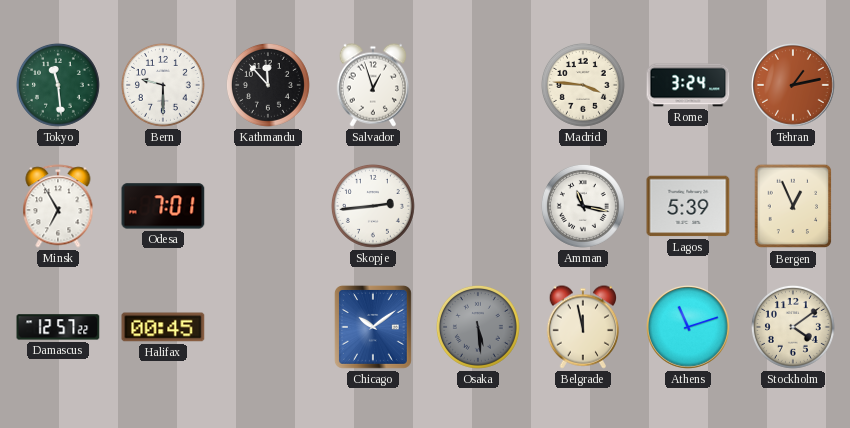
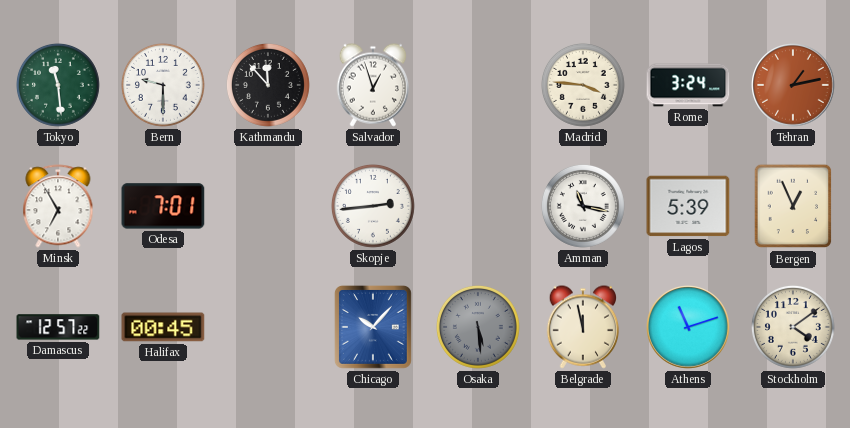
Chicago: 10:09 -> 10:07
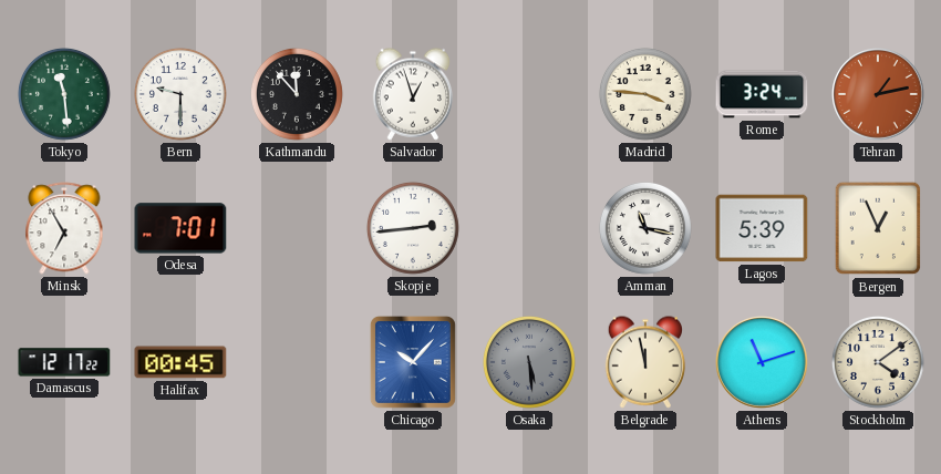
Damascus: 12:57 -> 12:17
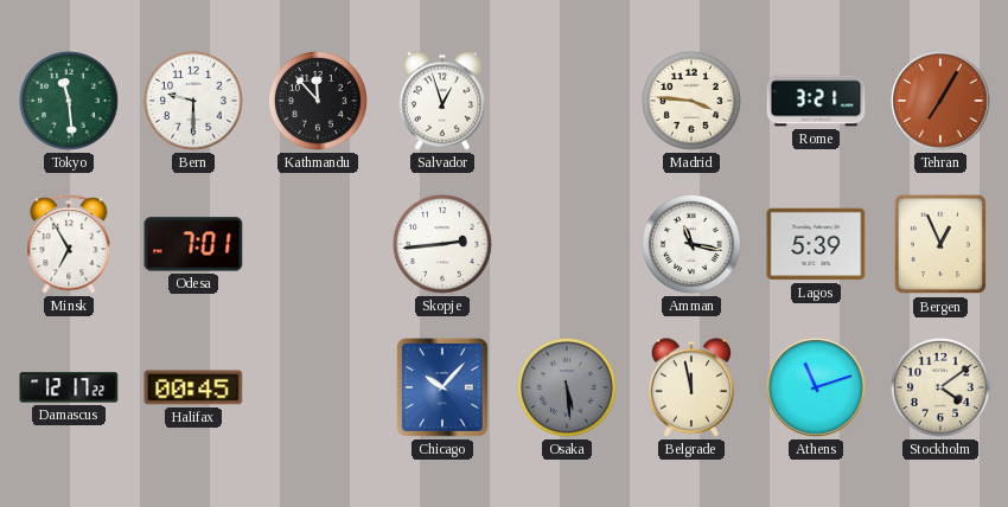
Rome: 3:24 -> 3:21
Tehran: 1:13 -> 7:05
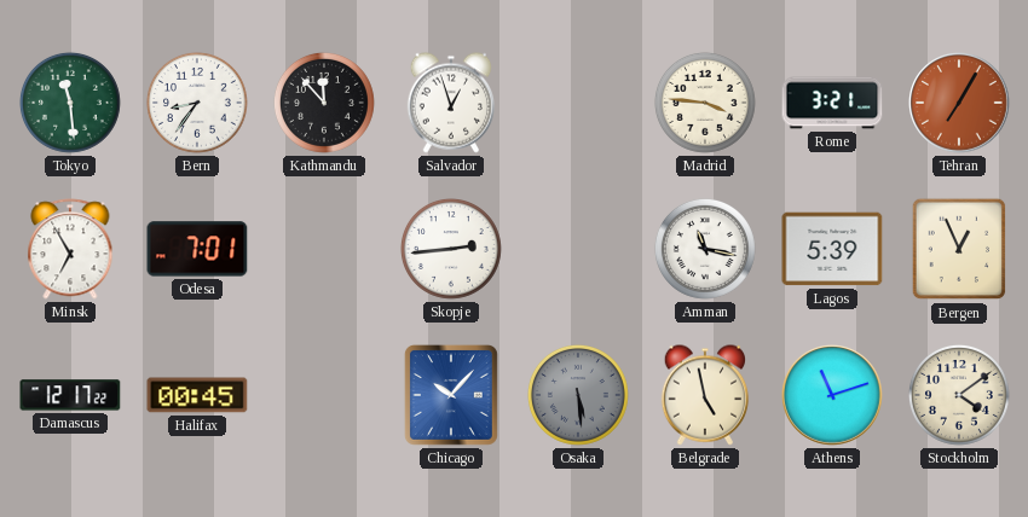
Bern: 9:30 -> 8:36
Belgrade: 11:58 -> 4:58
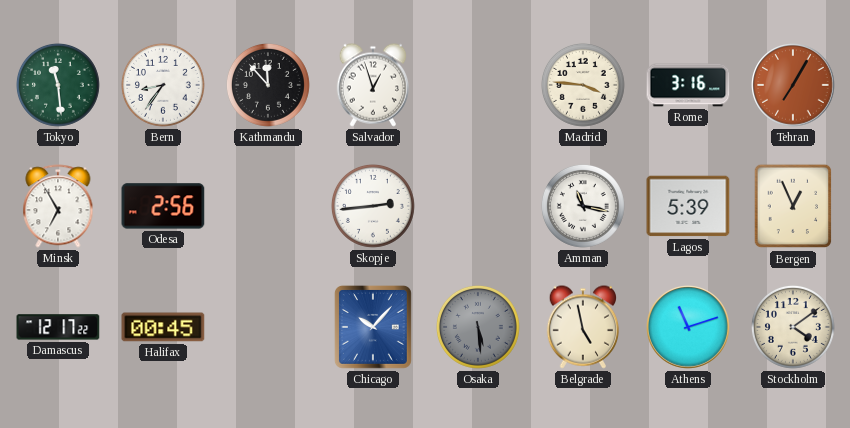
Rome: 3:21 -> 3:16
Odesa: 7:01 -> 2:56
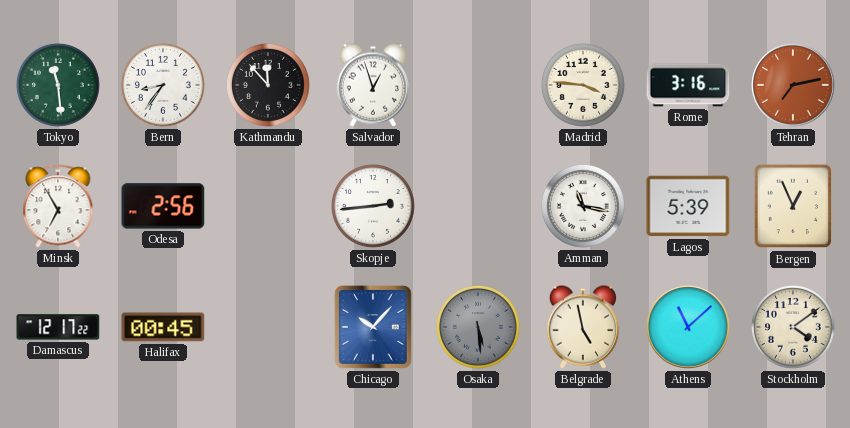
Tehran: 7:05 -> 7:13
Athens: 11:12 -> 11:08
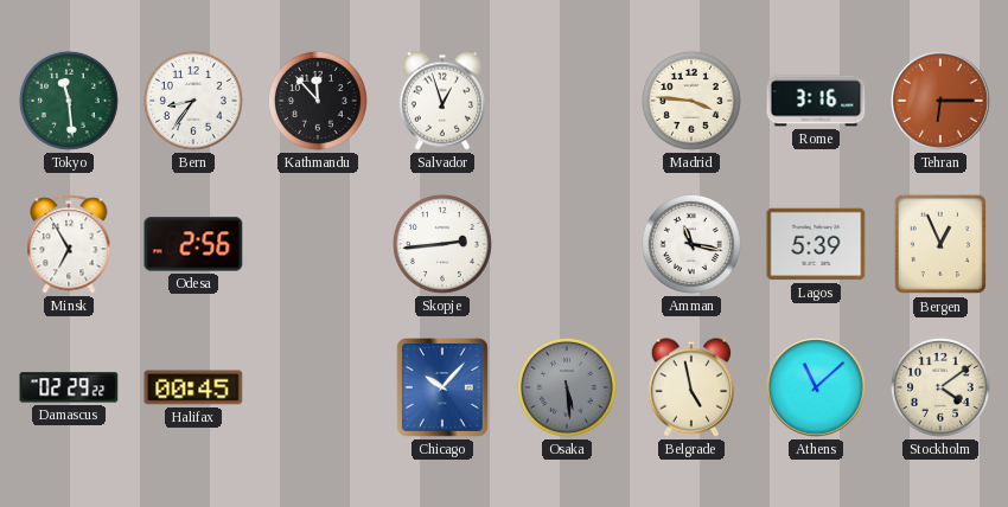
Tehran: 7:13 -> 6:15
Damascus: 12:17 -> 02:29
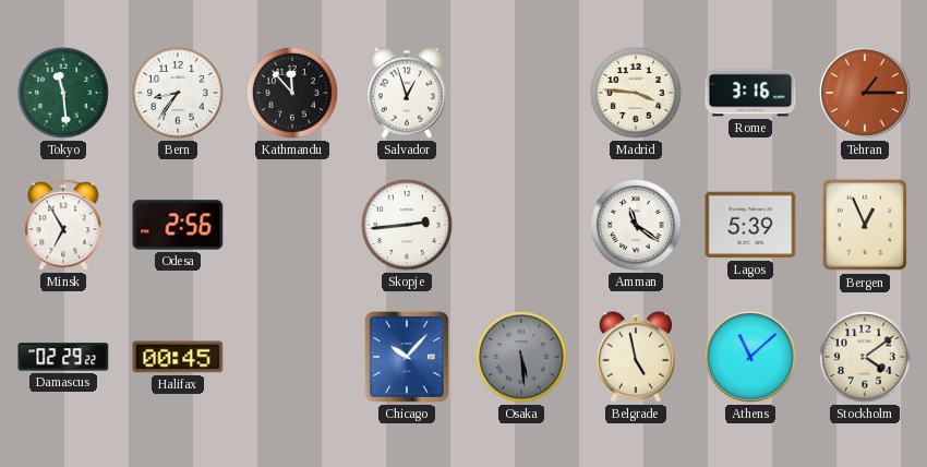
Tehran: 6:15 -> 1:15
Amman: 11:17 -> 11:21
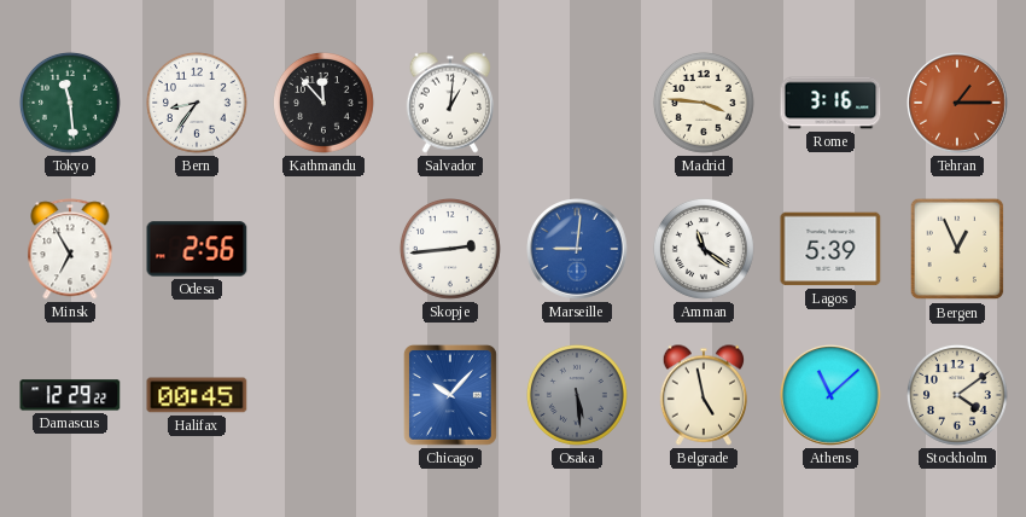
Salvador: 12:57 -> 1:01
Marseille: none -> 9:01
Damascus: 02:29 -> 12:29
